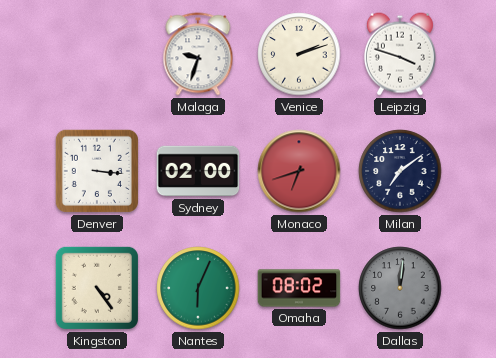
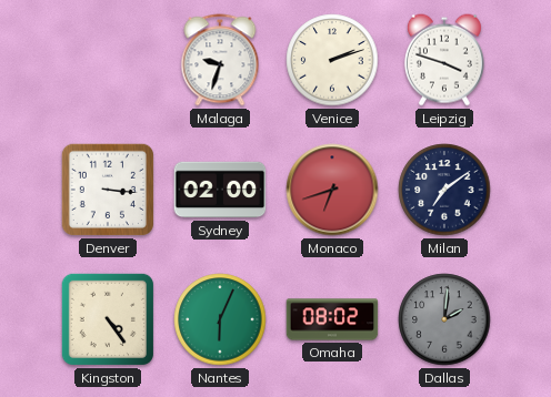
Dallas: 12:01 -> 2:01
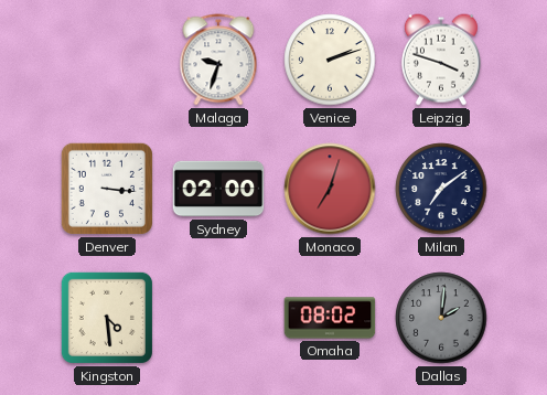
Monaco: 6:42 -> 7:03
Kingston: 4:24 -> 4:29
Nantes: 6:04 -> none
